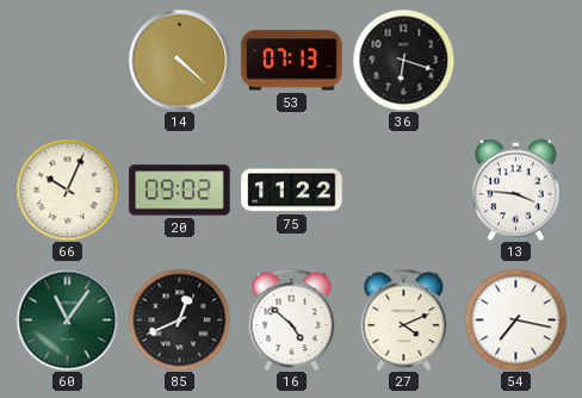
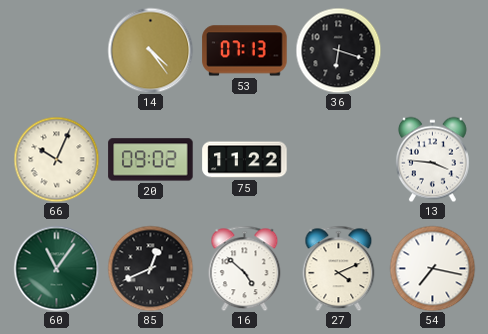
14: 4:22 -> 4:24
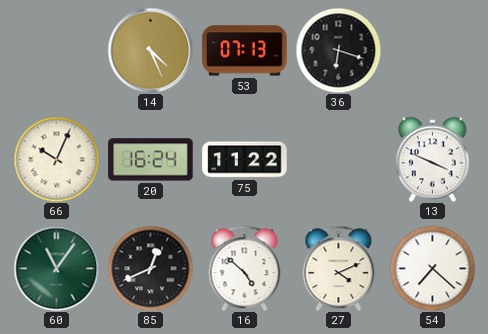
14: 4:24 -> 4:26
20: 09:02 -> 16:24
13: 3:46 -> 3:49
54: 7:17 -> 7:22
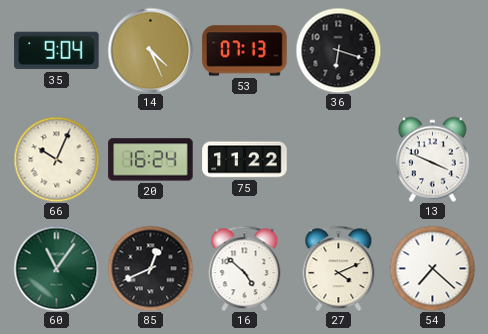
35: none -> 9:04
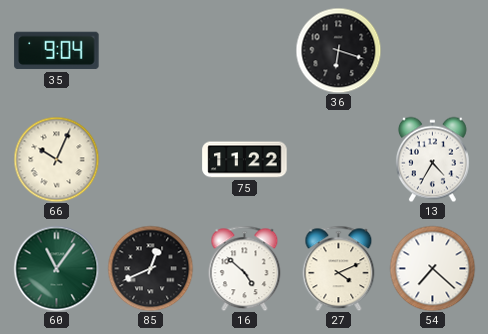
14: 4:26 -> none
53: 07:13 -> none
20: 16:24 -> none
13: 3:49 -> 4:35
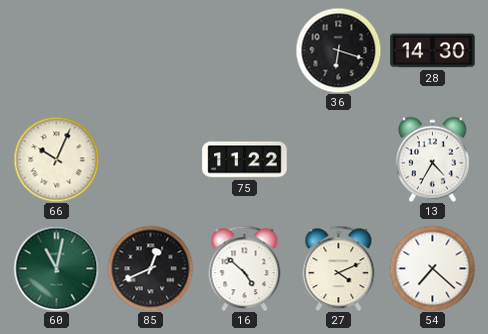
35: 9:04 -> none
28: none -> 14:30
60: 11:06 -> 11:02
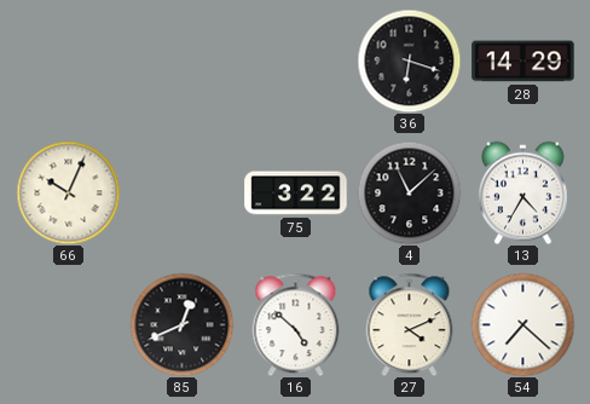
28: 14:30 -> 14:29
75: 11:22 -> 3:22
4: none -> 11:08
60: 11:02 -> none
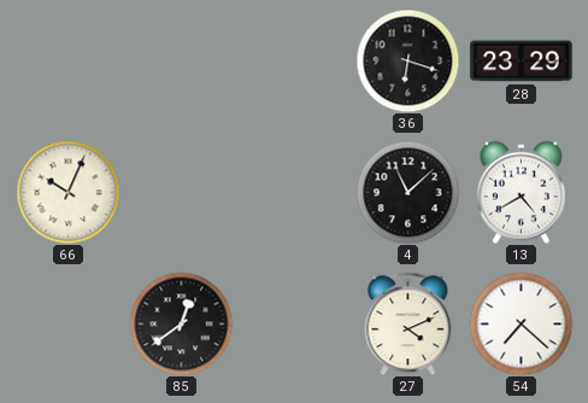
28: 14:29 -> 23:29
75: 3:22 -> none
13: 4:35 -> 4:40
85: 12:41 -> 12:39
16: 4:52 -> none
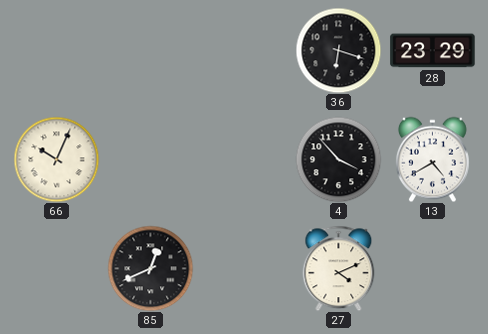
4: 11:08 -> 3:53
85: 12:39 -> 12:41
54: 7:22 -> none
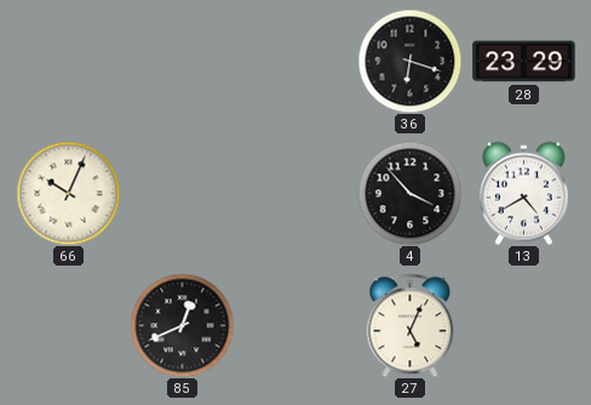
27: 4:11 -> 5:04
